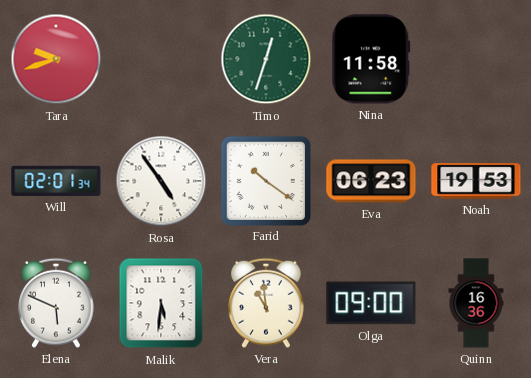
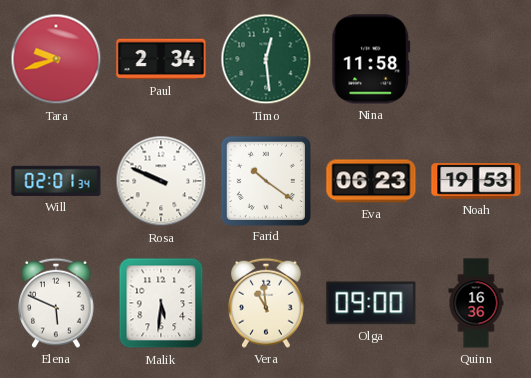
Paul: none -> 2:34
Timo: 12:33 -> 12:29
Rosa: 4:54 -> 9:49
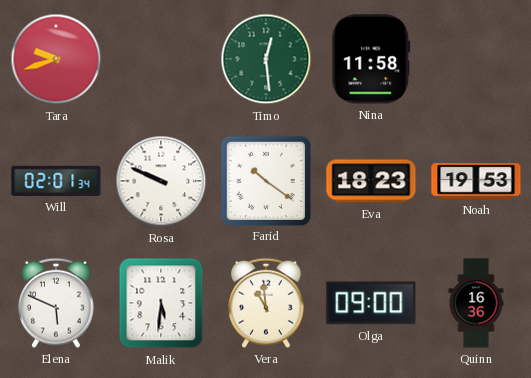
Paul: 2:34 -> none
Eva: 06:23 -> 18:23
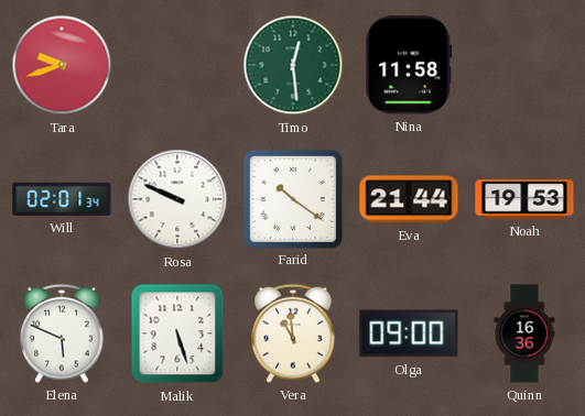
Eva: 18:23 -> 21:44
Malik: 5:31 -> 5:27
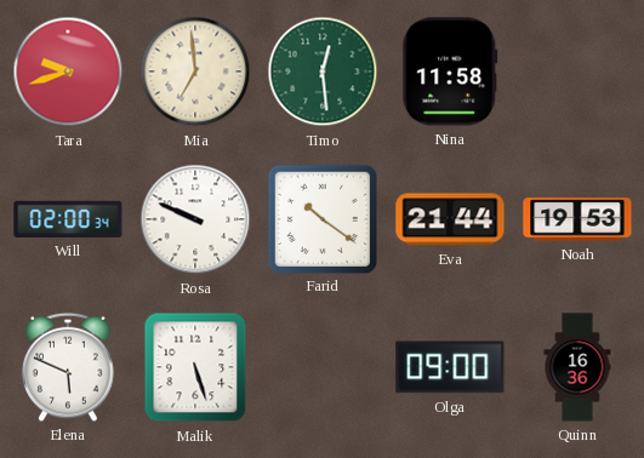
Mia: none -> 6:59
Will: 02:01 -> 02:00
Vera: 10:59 -> none
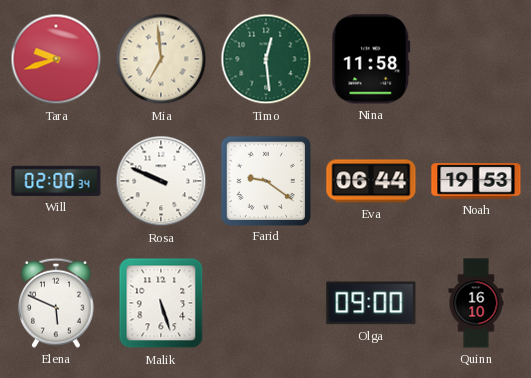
Farid: 10:21 -> 9:21
Eva: 21:44 -> 06:44
Quinn: 16:36 -> 16:10
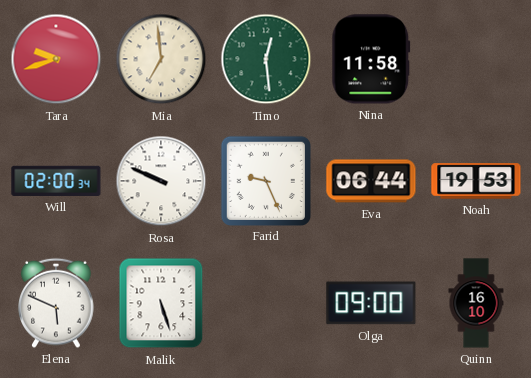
Farid: 9:21 -> 9:26
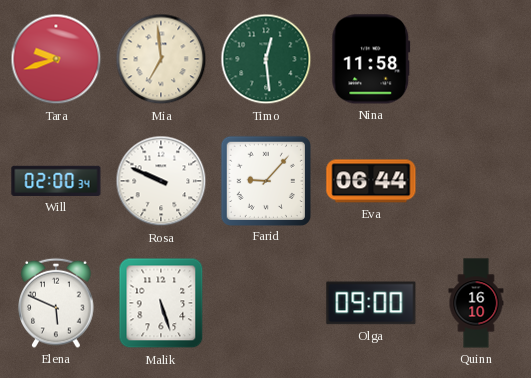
Farid: 9:26 -> 9:07
Noah: 19:53 -> none
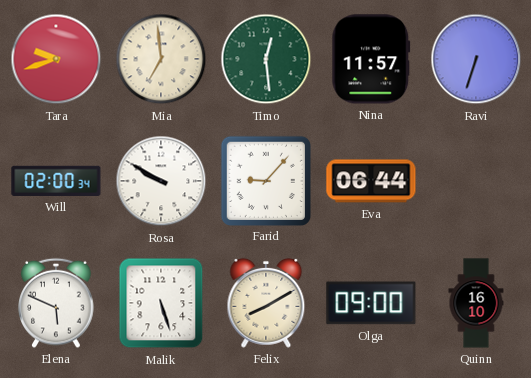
Nina: 11:58 -> 11:57
Ravi: none -> 6:33
Rosa: 9:49 -> 9:50
Felix: none -> 8:10
